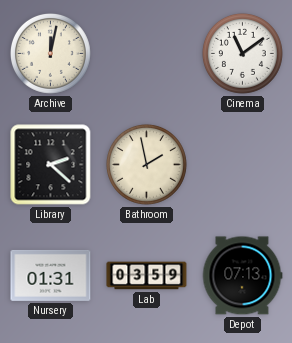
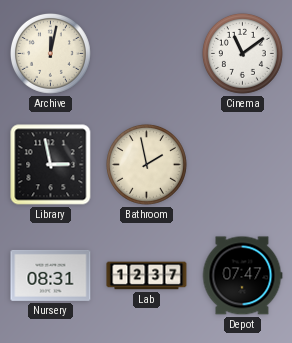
Library: 2:22 -> 2:58
Nursery: 01:31 -> 08:31
Lab: 03:59 -> 12:37
Depot: 07:13 -> 07:47
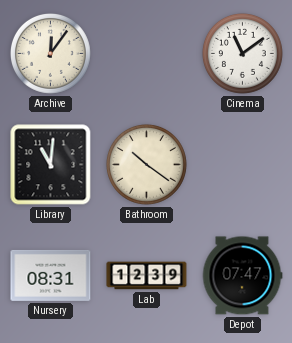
Archive: 12:02 -> 12:06
Library: 2:58 -> 11:01
Bathroom: 1:58 -> 10:21
Lab: 12:37 -> 12:39
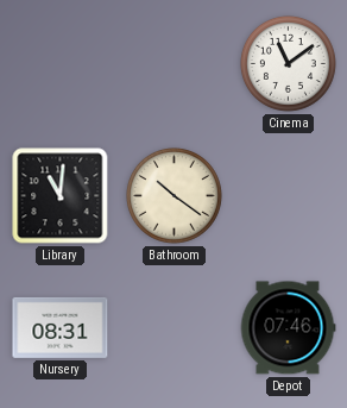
Archive: 12:06 -> none
Lab: 12:39 -> none
Depot: 07:47 -> 07:46
